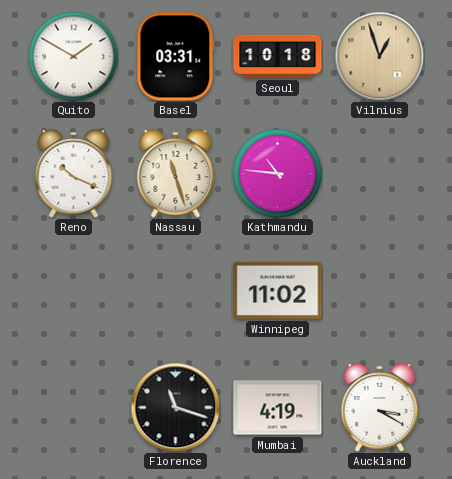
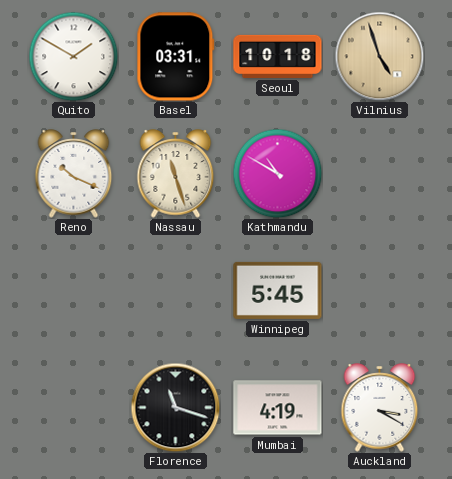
Vilnius: 12:57 -> 4:57
Kathmandu: 10:46 -> 10:50
Winnipeg: 11:02 -> 5:45
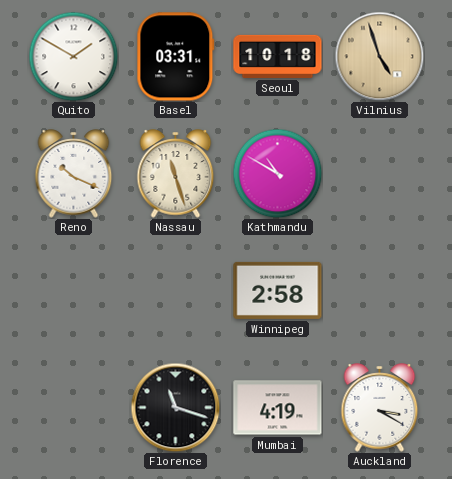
Winnipeg: 5:45 -> 2:58
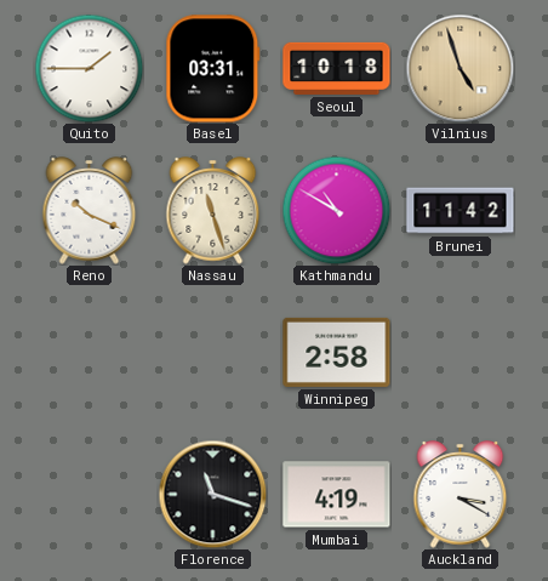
Quito: 1:50 -> 1:45
Brunei: none -> 11:42
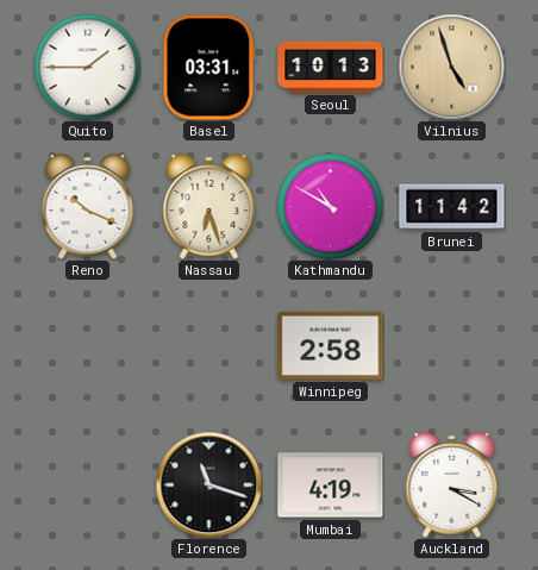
Seoul: 10:18 -> 10:13
Nassau: 11:27 -> 6:27
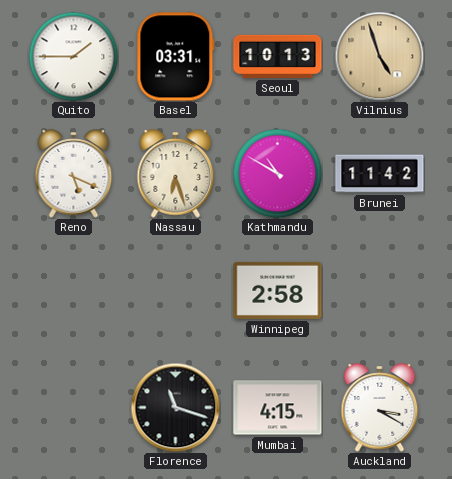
Reno: 10:19 -> 5:19
Mumbai: 4:19 -> 4:15
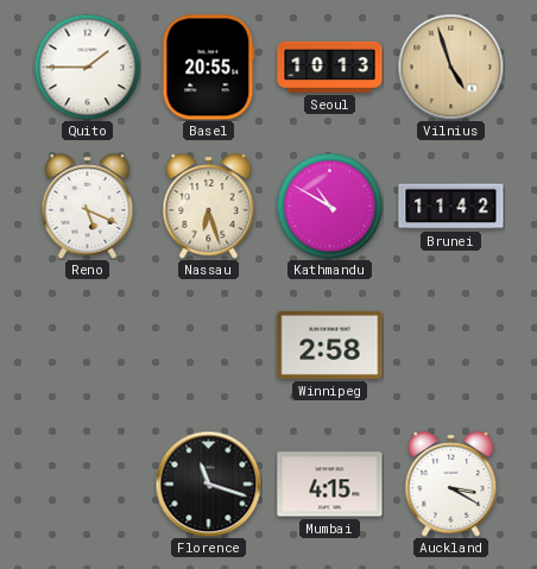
Basel: 03:31 -> 20:55
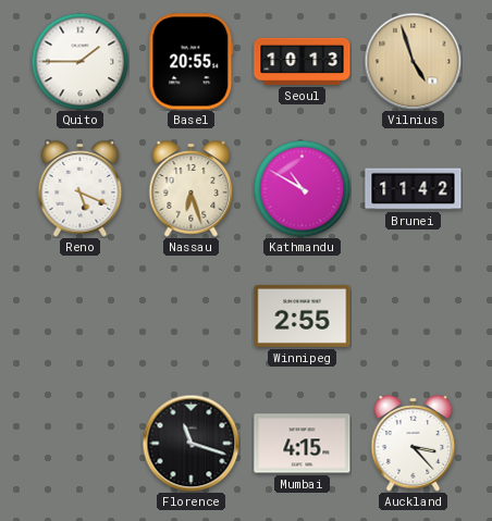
Winnipeg: 2:58 -> 2:55
Auckland: 3:20 -> 3:23
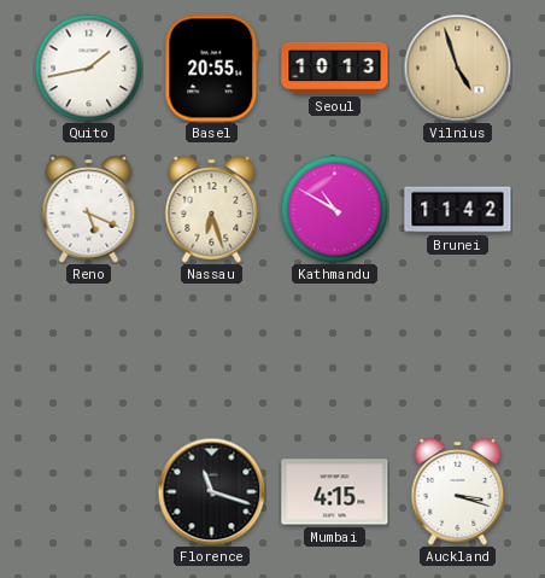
Quito: 1:45 -> 1:43
Winnipeg: 2:55 -> none
Auckland: 3:23 -> 3:18
